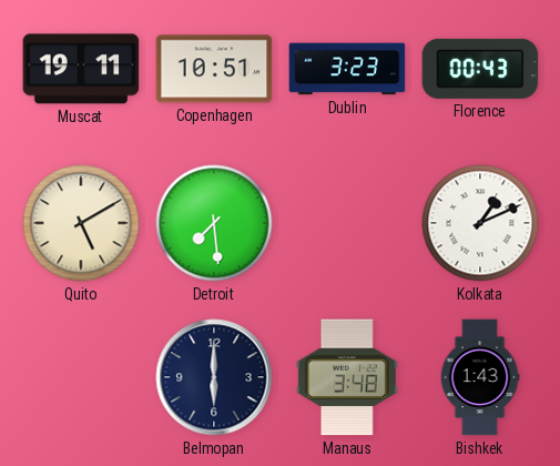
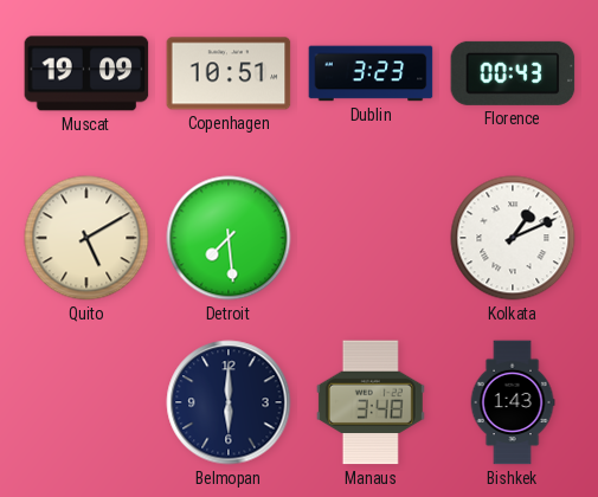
Muscat: 19:11 -> 19:09
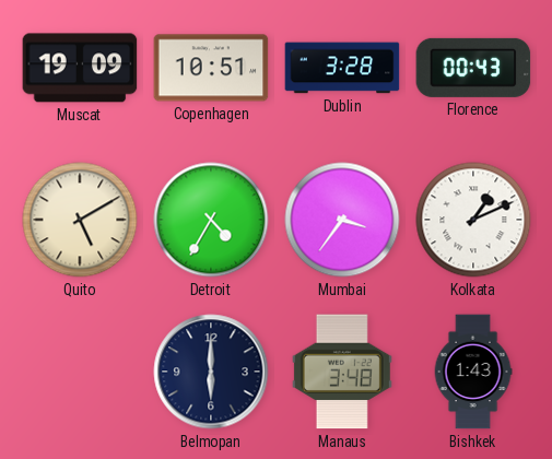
Dublin: 3:23 -> 3:28
Detroit: 7:29 -> 4:35
Mumbai: none -> 3:36
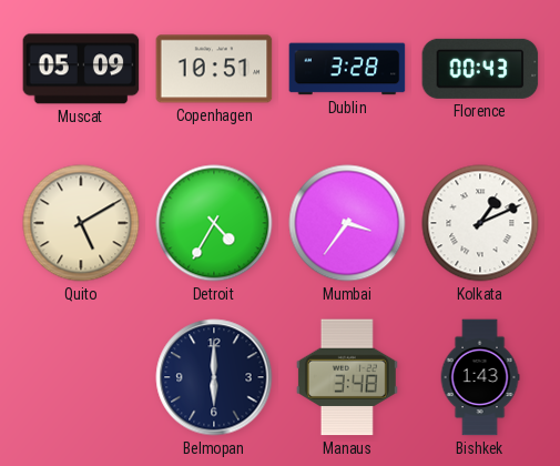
Muscat: 19:09 -> 05:09
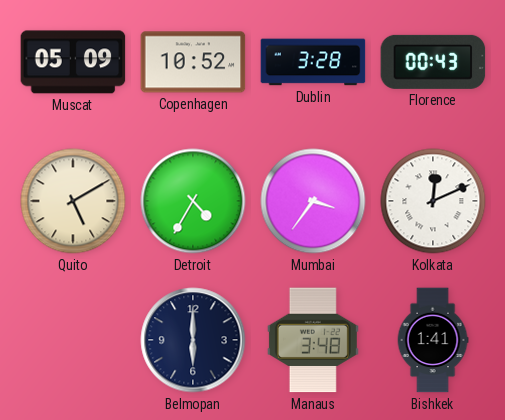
Copenhagen: 10:51 -> 10:52
Kolkata: 1:11 -> 12:11
Bishkek: 1:43 -> 1:41
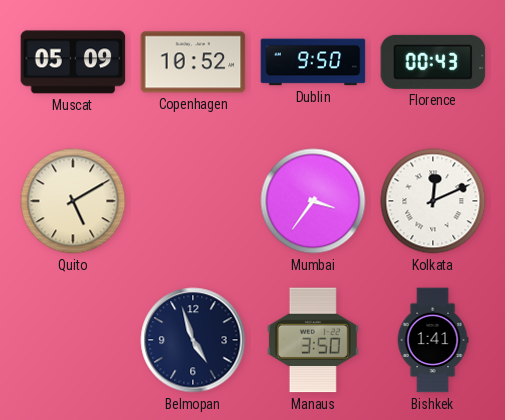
Dublin: 3:28 -> 9:50
Detroit: 4:35 -> none
Belmopan: 6:00 -> 4:57
Manaus: 3:48 -> 3:50
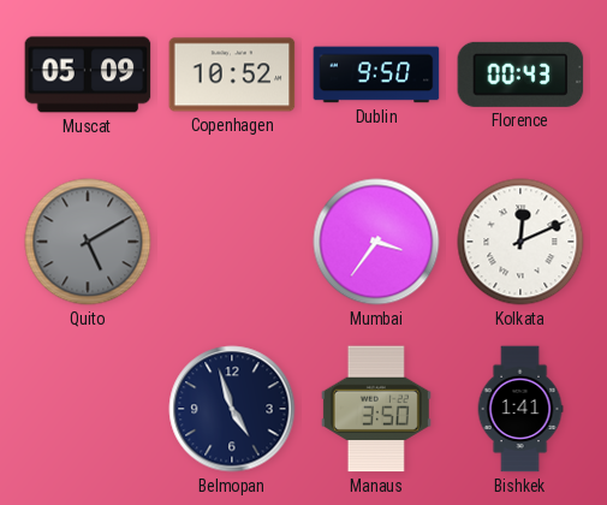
Quito dial: cream -> grey
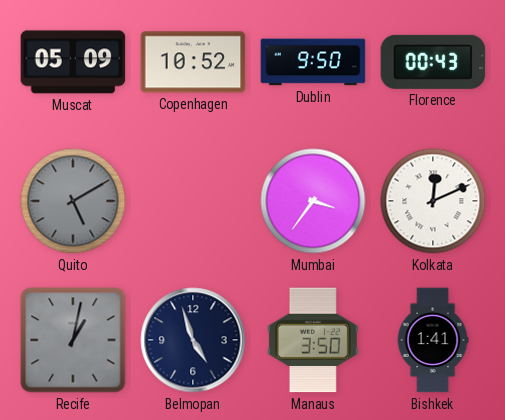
Recife: none -> 1:02
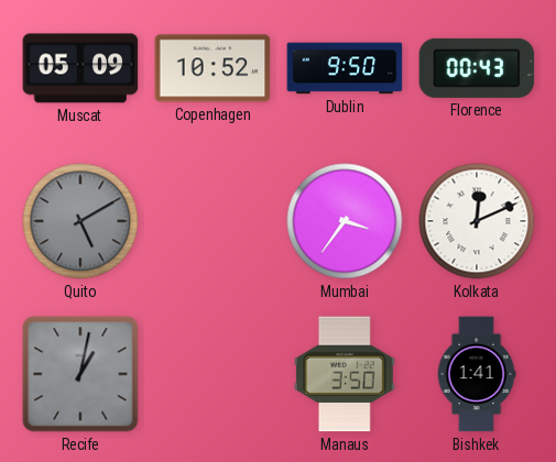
Belmopan: 4:57 -> none
